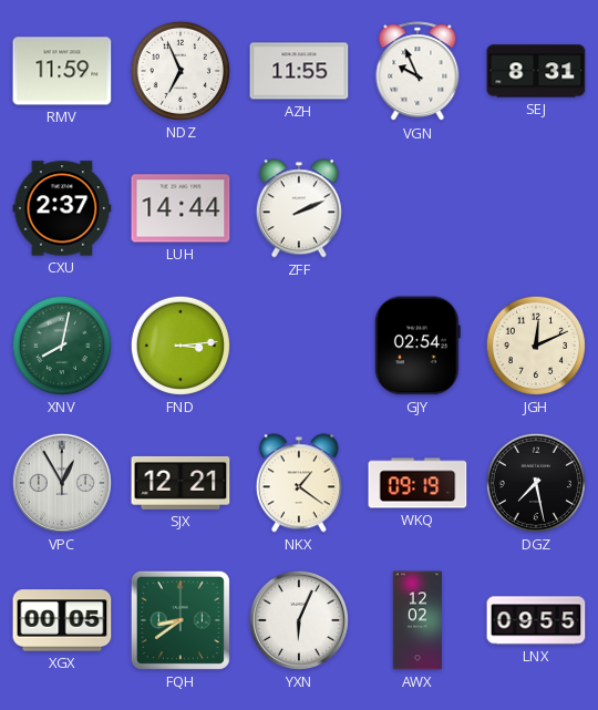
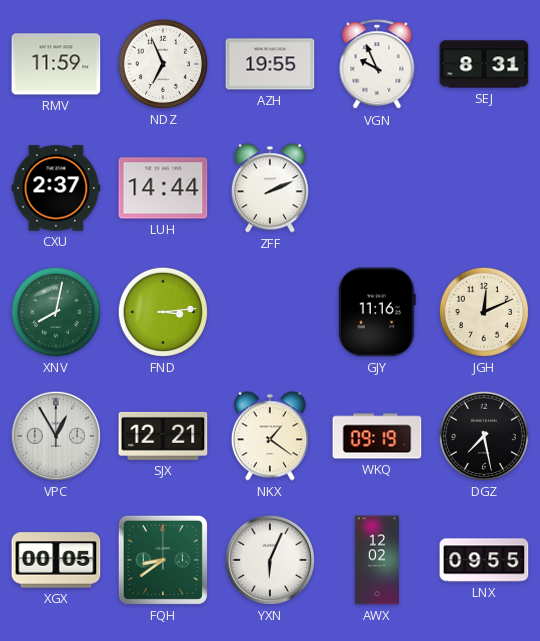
AZH: 11:55 -> 19:55
GJY: 02:54 -> 11:16
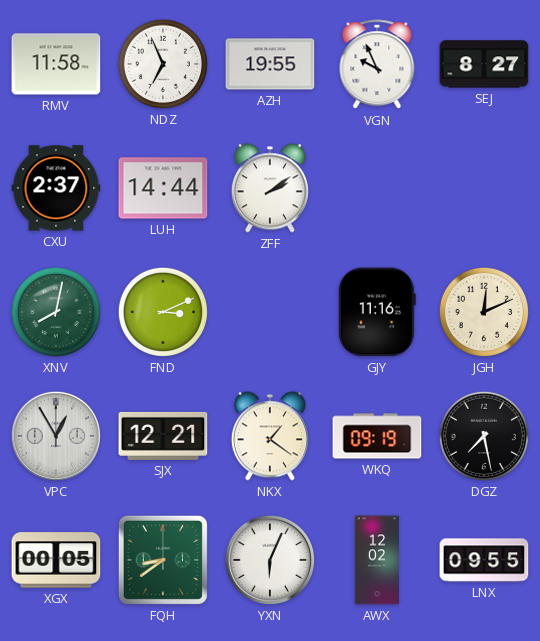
RMV: 11:59 -> 11:58
SEJ: 8:31 -> 8:27
ZFF: 2:11 -> 2:09
FND: 3:14 -> 3:11
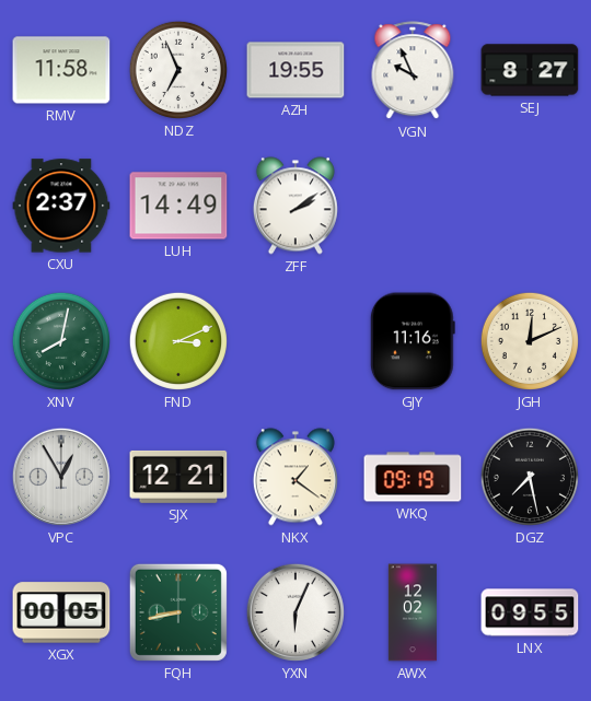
LUH: 14:44 -> 14:49
FQH: 8:39 -> 8:43
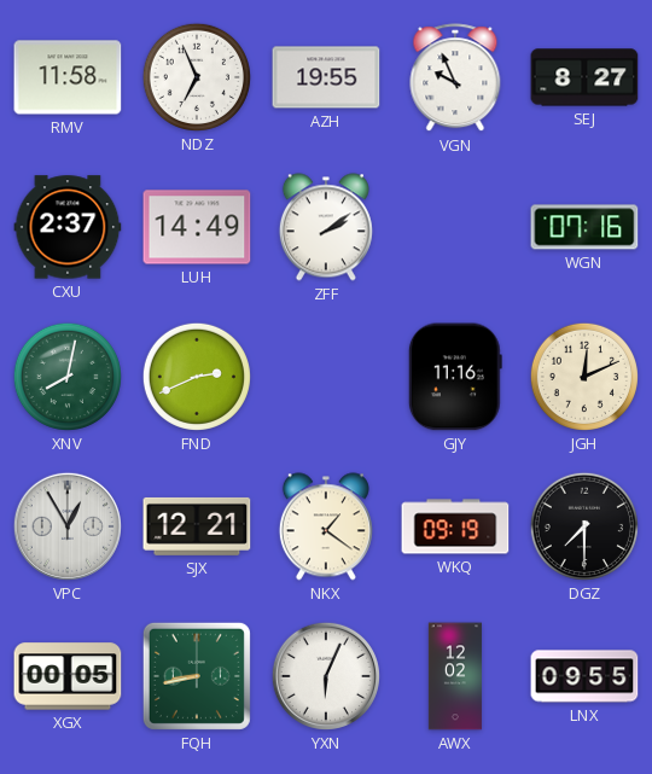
WGN: none -> 07:16
FND: 3:11 -> 2:41
DGZ: 7:28 -> 7:30
